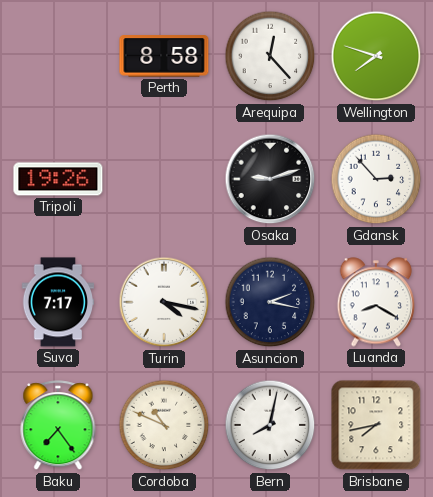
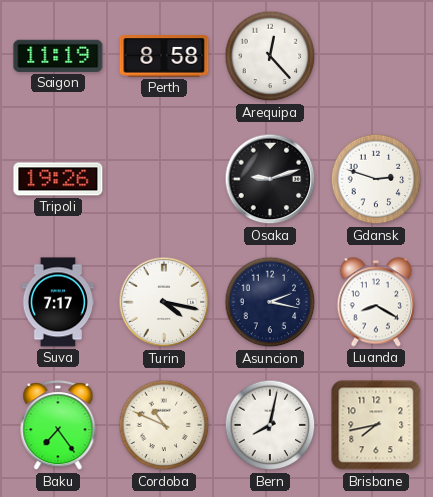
Saigon: none -> 11:19
Wellington: 7:48 -> none
Gdansk: 2:53 -> 2:48
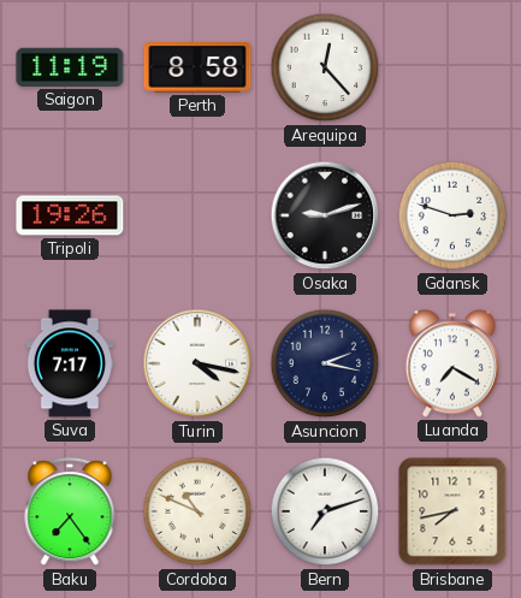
Luanda: 8:20 -> 7:20
Bern: 8:02 -> 7:12
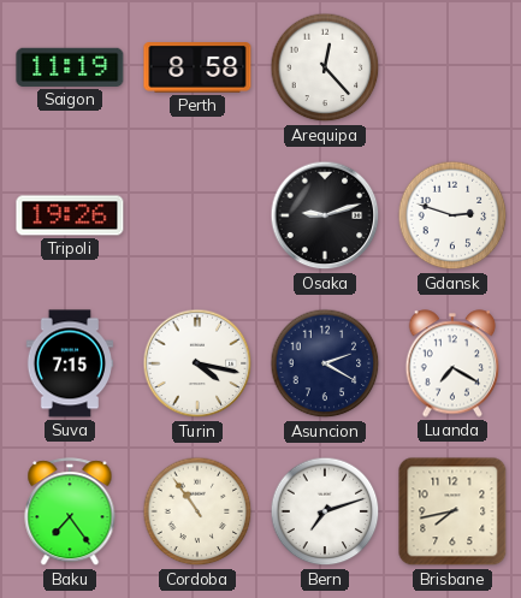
Suva: 7:17 -> 7:15
Asuncion: 2:17 -> 2:20
Cordoba: 10:49 -> 10:54
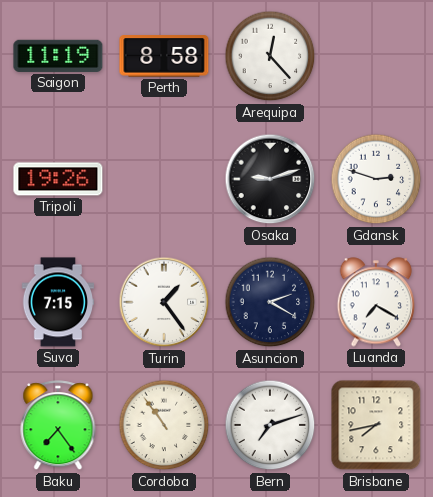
Turin: 4:17 -> 1:24
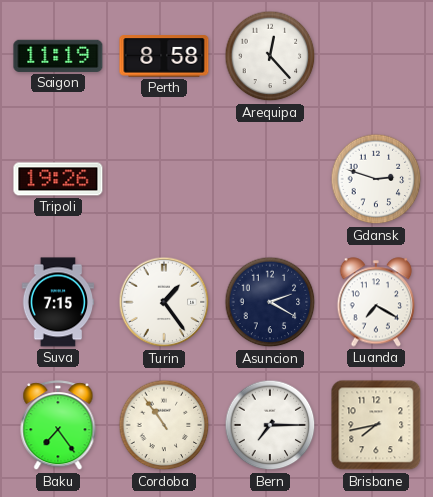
Osaka: 9:12 -> none
Bern: 7:12 -> 7:15
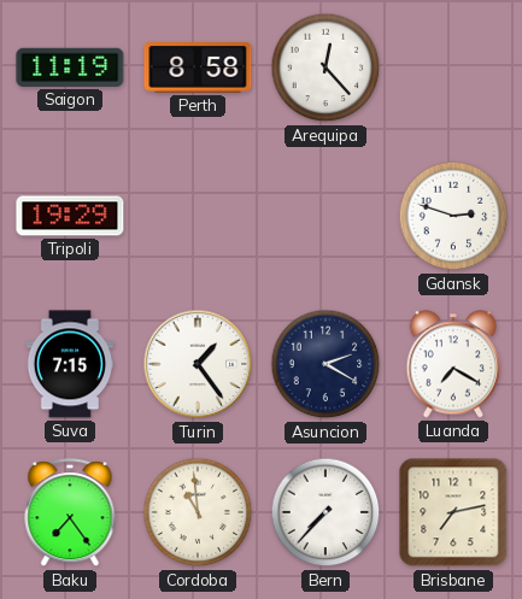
Tripoli: 19:26 -> 19:29
Cordoba: 10:54 -> 10:59
Bern: 7:15 -> 7:37
Brisbane: 7:43 -> 7:13
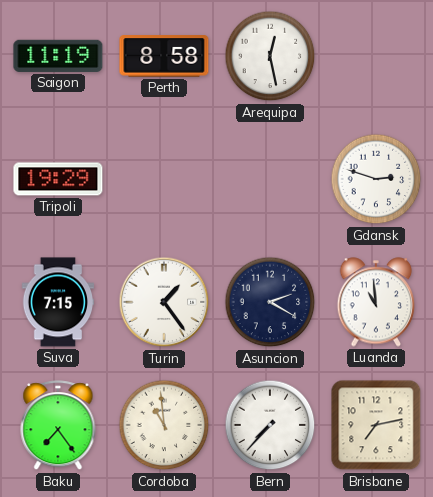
Arequipa: 12:23 -> 12:28
Luanda: 7:20 -> 10:59
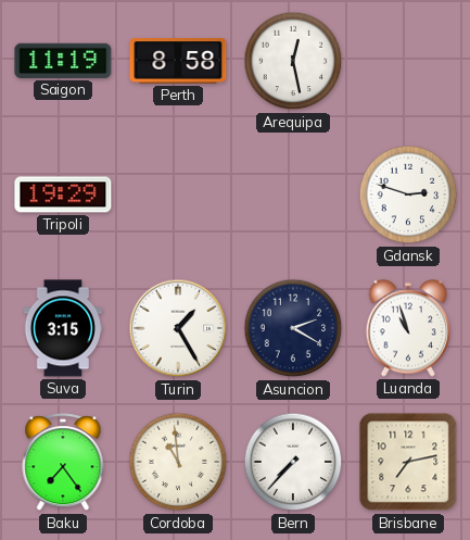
Suva: 7:15 -> 3:15
Turin: 1:24 -> 1:25
Luanda: 10:59 -> 10:57
